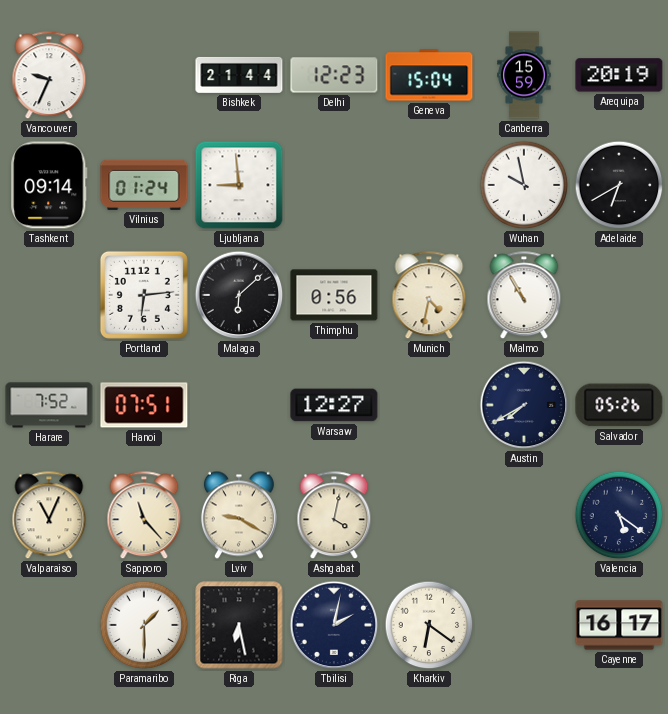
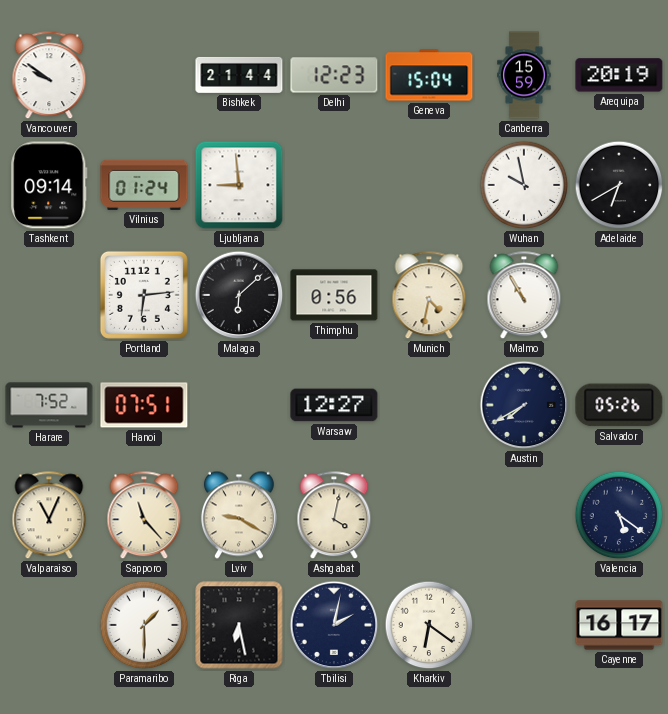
Vancouver: 9:34 -> 9:51
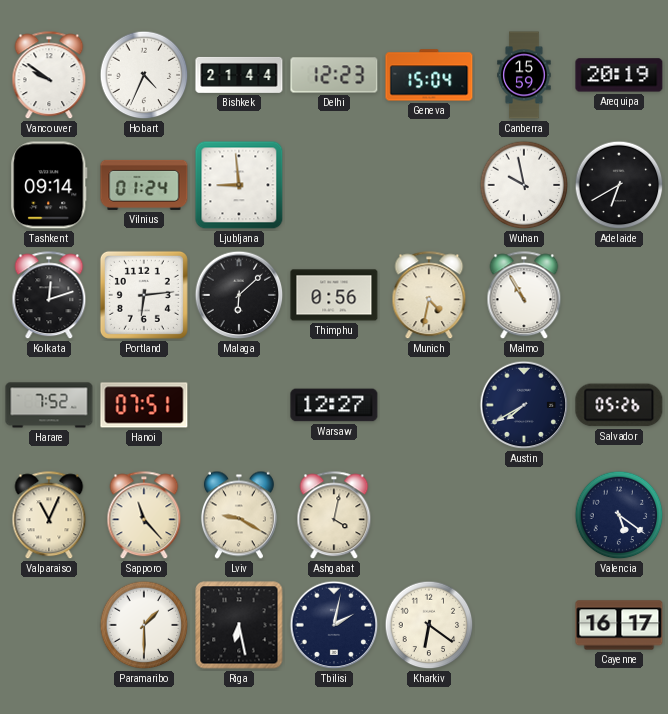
Hobart: none -> 4:34
Kolkata: none -> 12:12
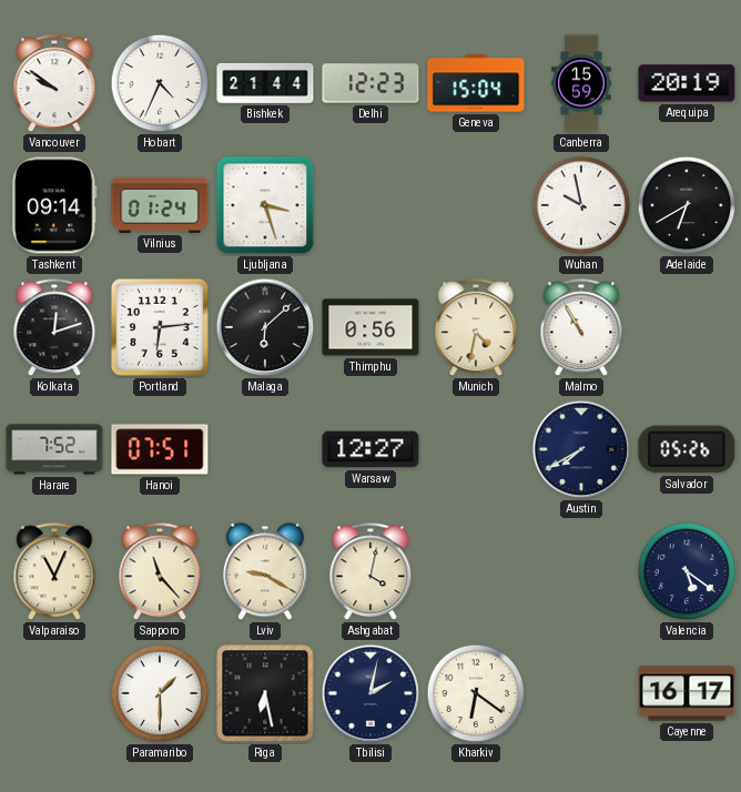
Ljubljana: 8:59 -> 3:27
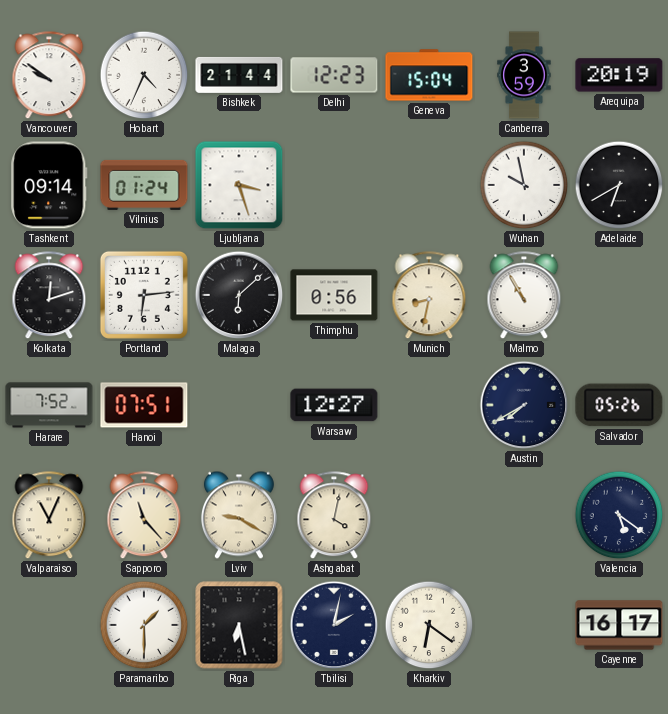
Canberra: 15:59 -> 3:59
Munich: 4:32 -> 8:32
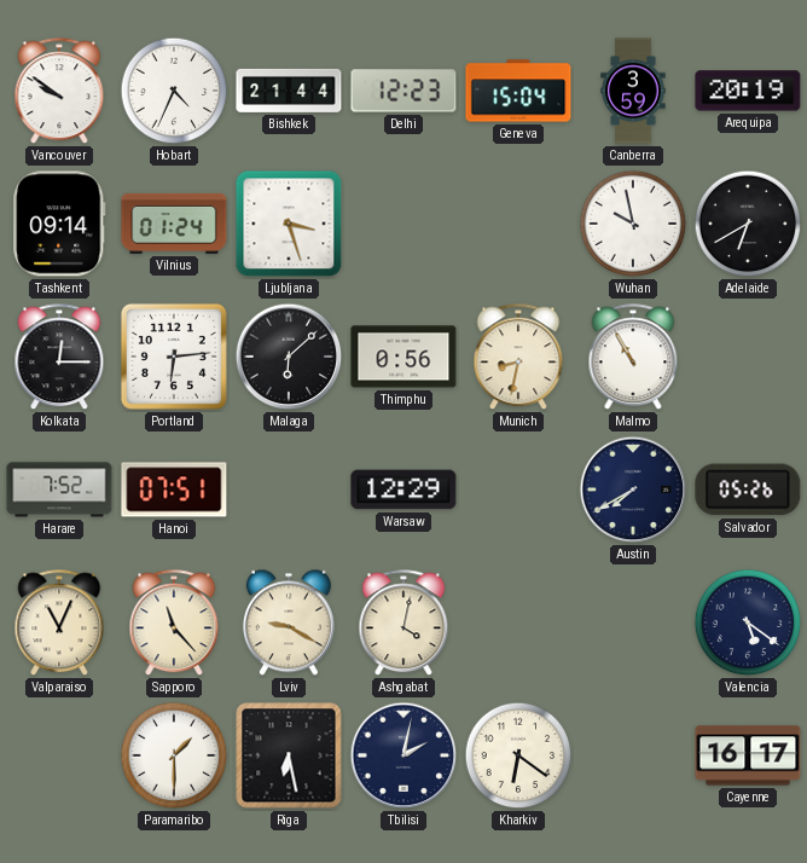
Kolkata: 12:12 -> 12:15
Warsaw: 12:27 -> 12:29
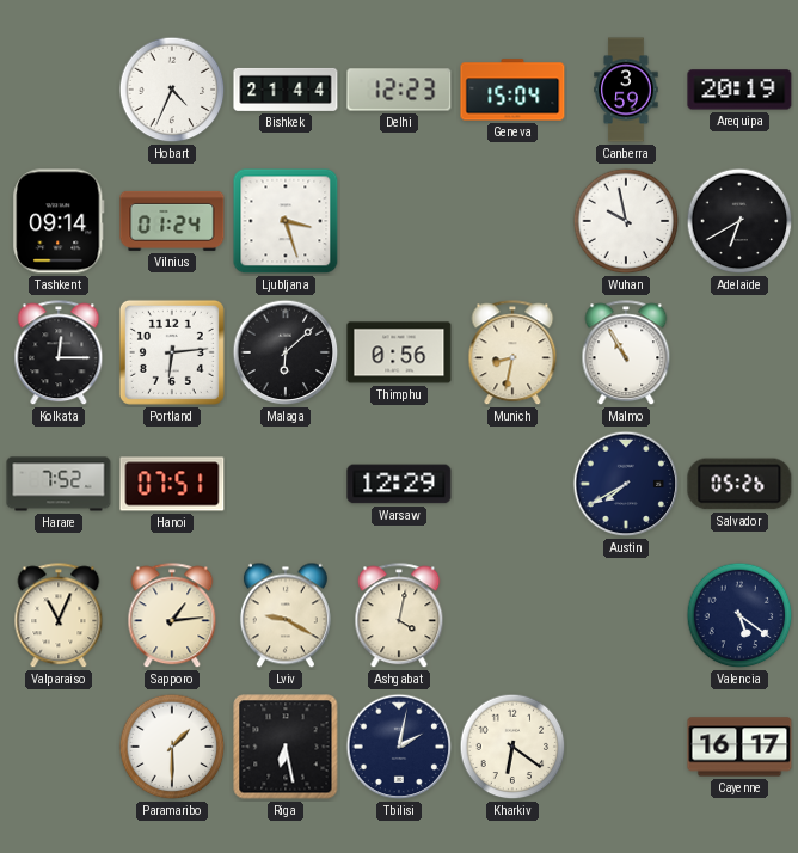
Vancouver: 9:51 -> none
Sapporo: 11:23 -> 1:14
